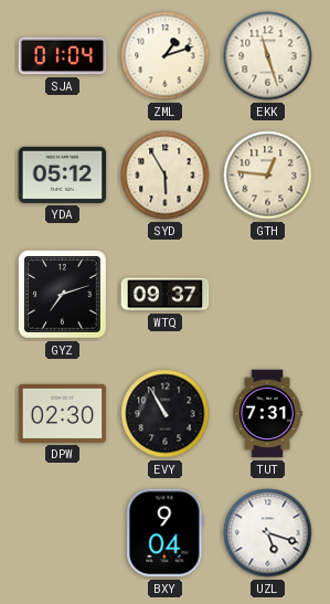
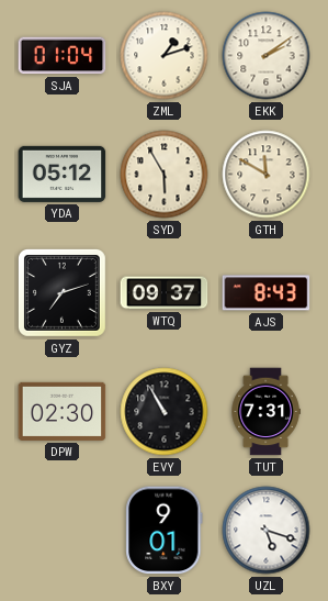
EKK: 11:27 -> 2:09
GTH: 12:46 -> 11:50
AJS: none -> 8:43
BXY: 9:04 -> 9:01
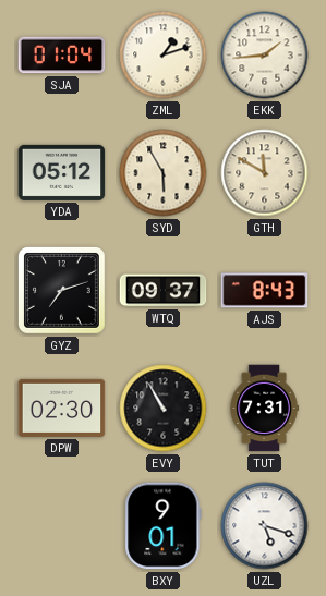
EKK: 2:09 -> 1:44
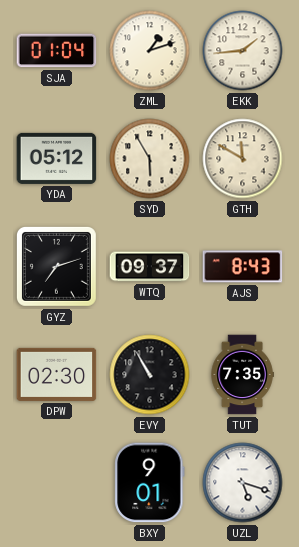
TUT: 7:31 -> 7:35
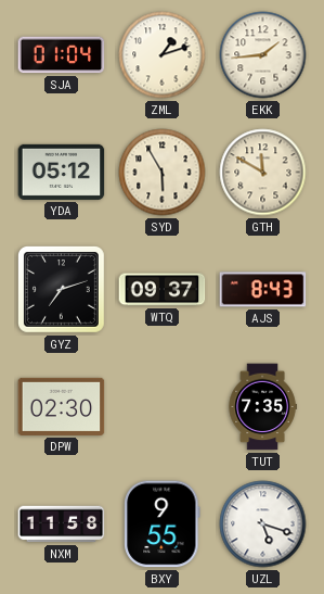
EVY: 10:55 -> none
NXM: none -> 11:58
BXY: 9:01 -> 9:55
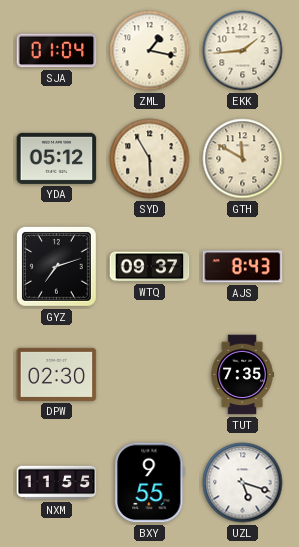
ZML: 1:12 -> 1:17
NXM: 11:58 -> 11:55
